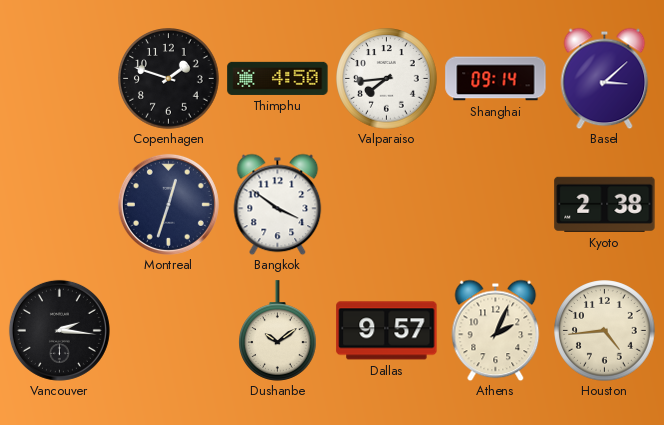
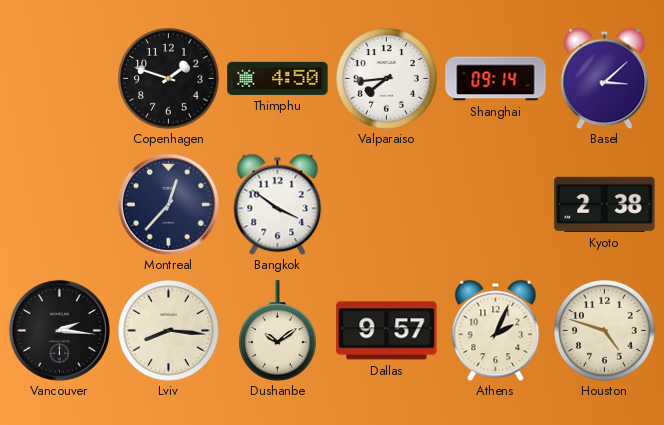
Montreal: 12:33 -> 12:37
Lviv: none -> 8:16
Houston: 4:44 -> 4:48
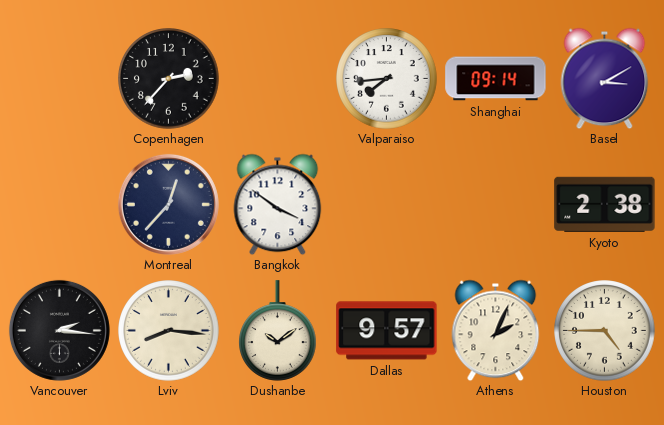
Copenhagen: 1:48 -> 2:37
Thimphu: 4:50 -> none
Basel: 3:08 -> 3:10
Houston: 4:48 -> 4:45
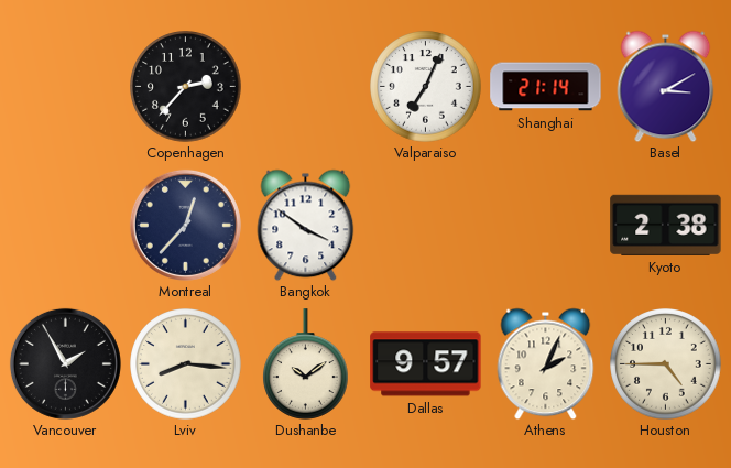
Valparaiso: 7:44 -> 7:04
Shanghai: 09:14 -> 21:14
Vancouver: 2:16 -> 1:55
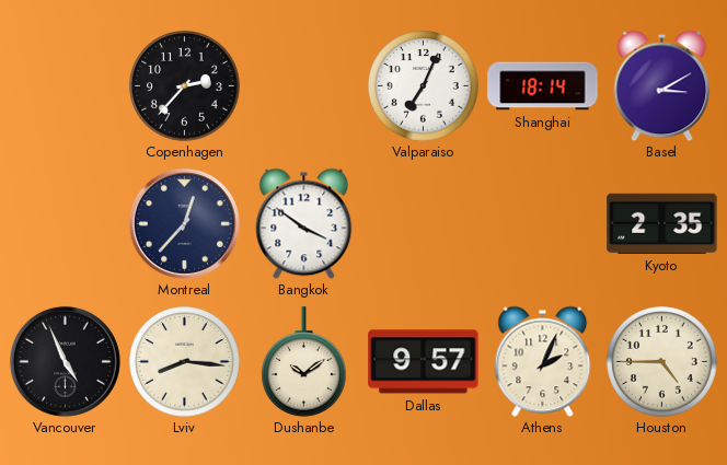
Shanghai: 21:14 -> 18:14
Kyoto: 2:38 -> 2:35
Vancouver: 1:55 -> 4:56
